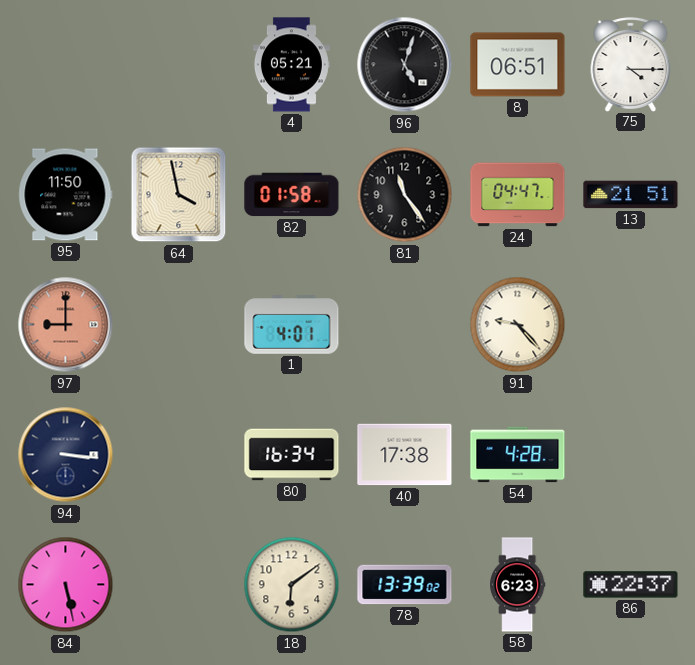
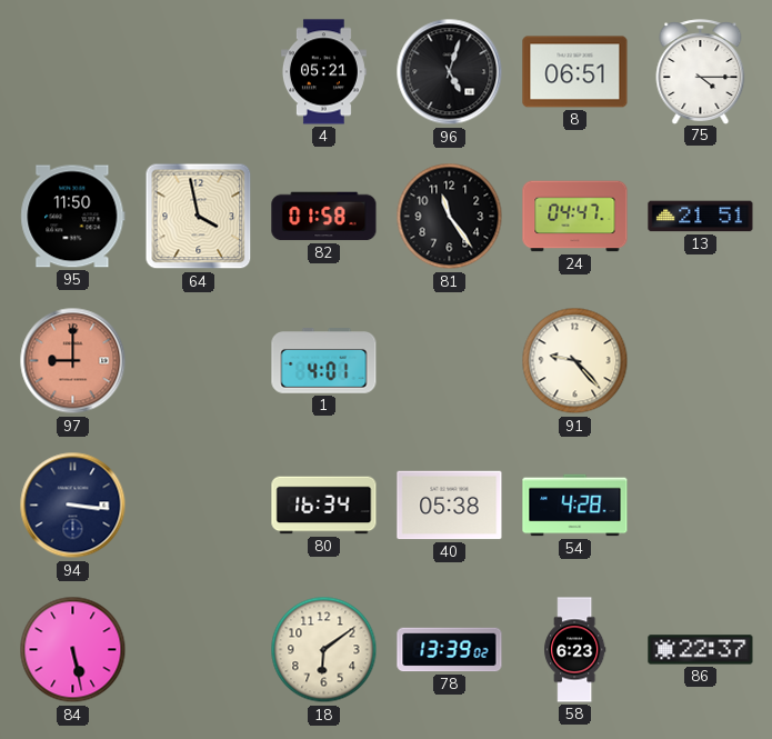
40: 17:38 -> 05:38
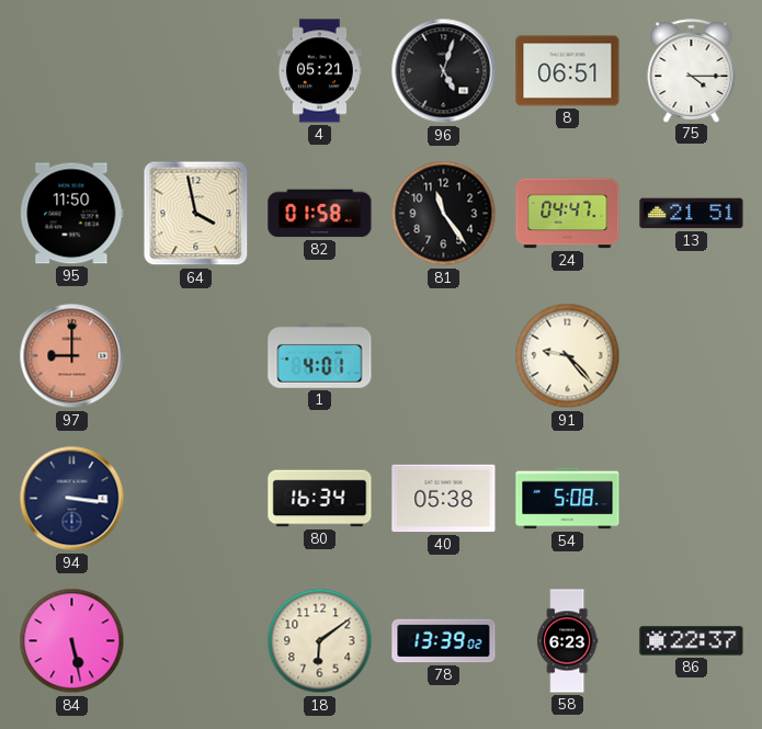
54: 4:28 -> 5:08
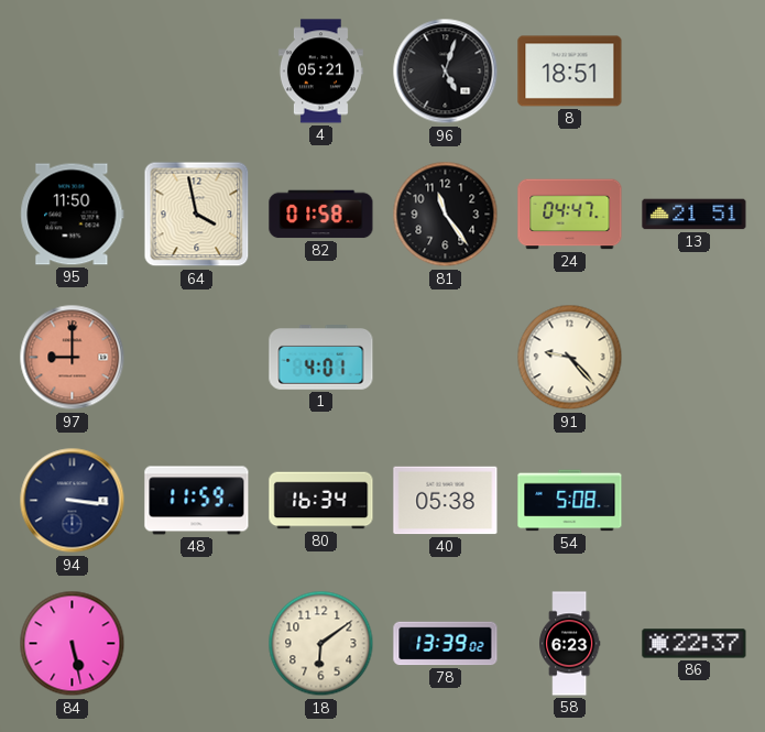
8: 06:51 -> 18:51
75: 4:15 -> none
48: none -> 11:59
